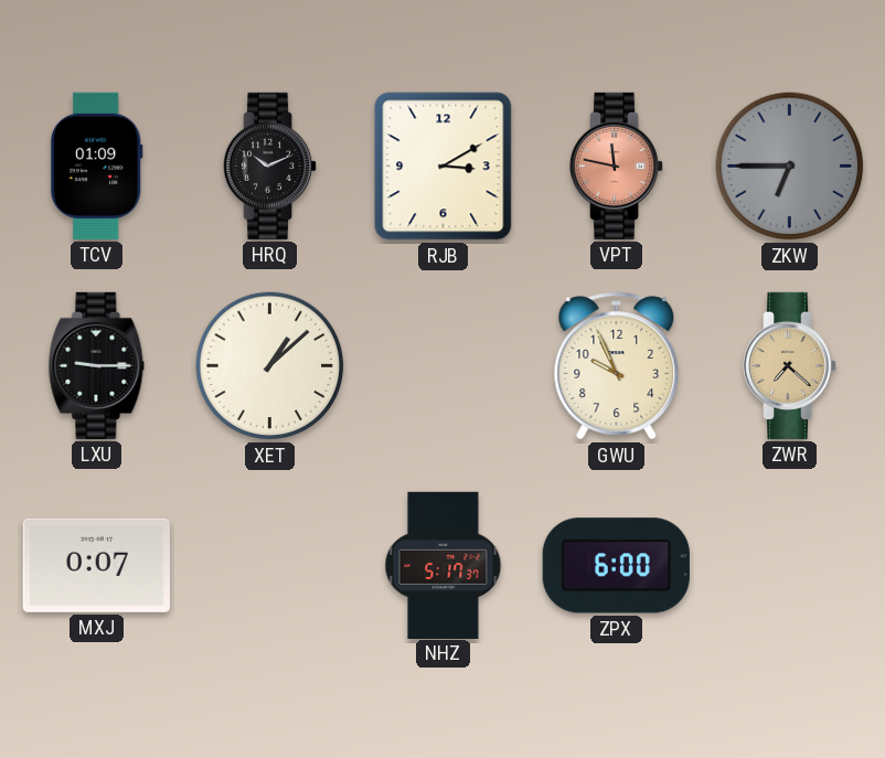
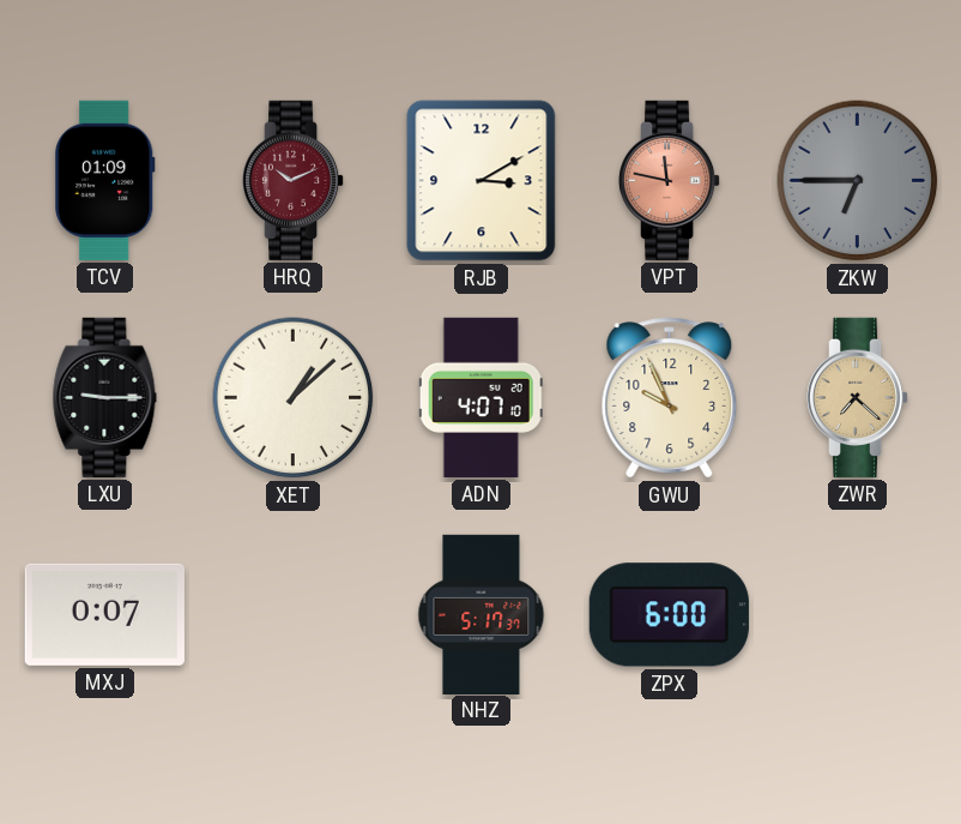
HRQ dial: black -> burgundy
ADN: none -> 4:07
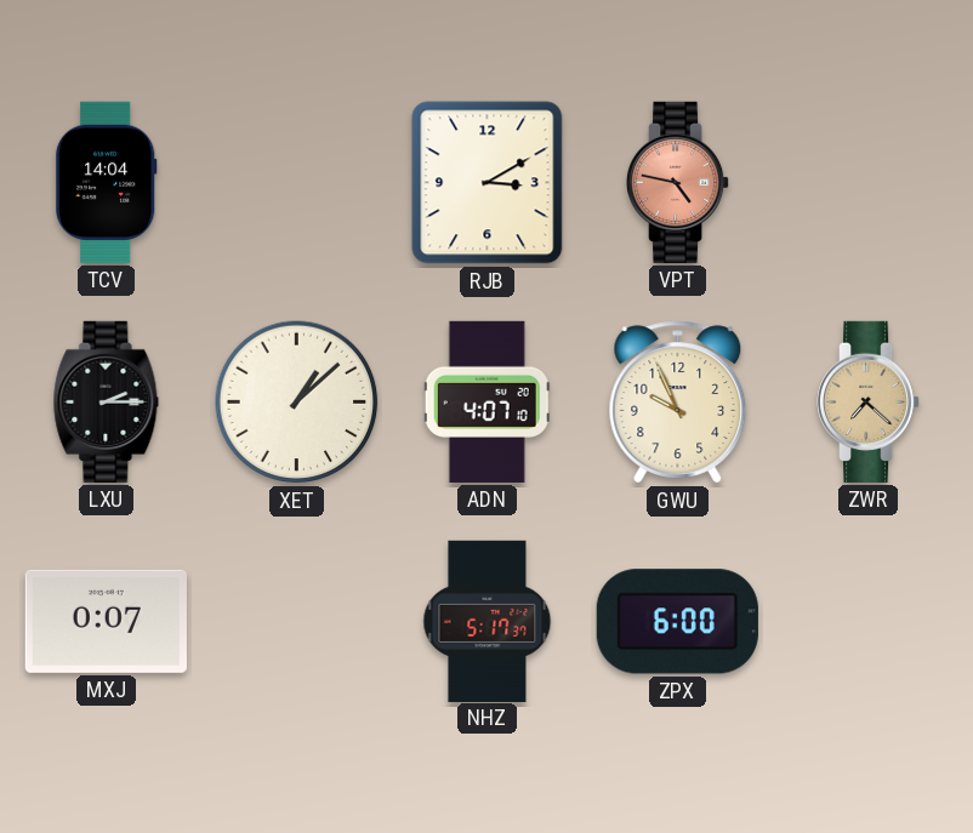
TCV: 01:09 -> 14:04
HRQ: 10:11 -> none
VPT: 11:47 -> 4:47
ZKW: 6:45 -> none
LXU: 9:15 -> 2:15
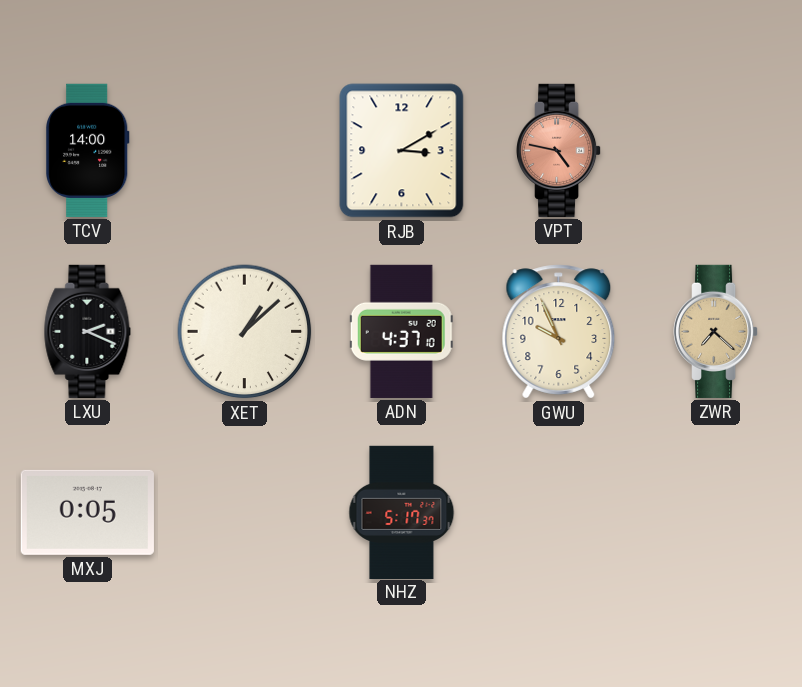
TCV: 14:04 -> 14:00
LXU: 2:15 -> 2:19
ADN: 4:07 -> 4:37
MXJ: 0:07 -> 0:05
ZPX: 6:00 -> none
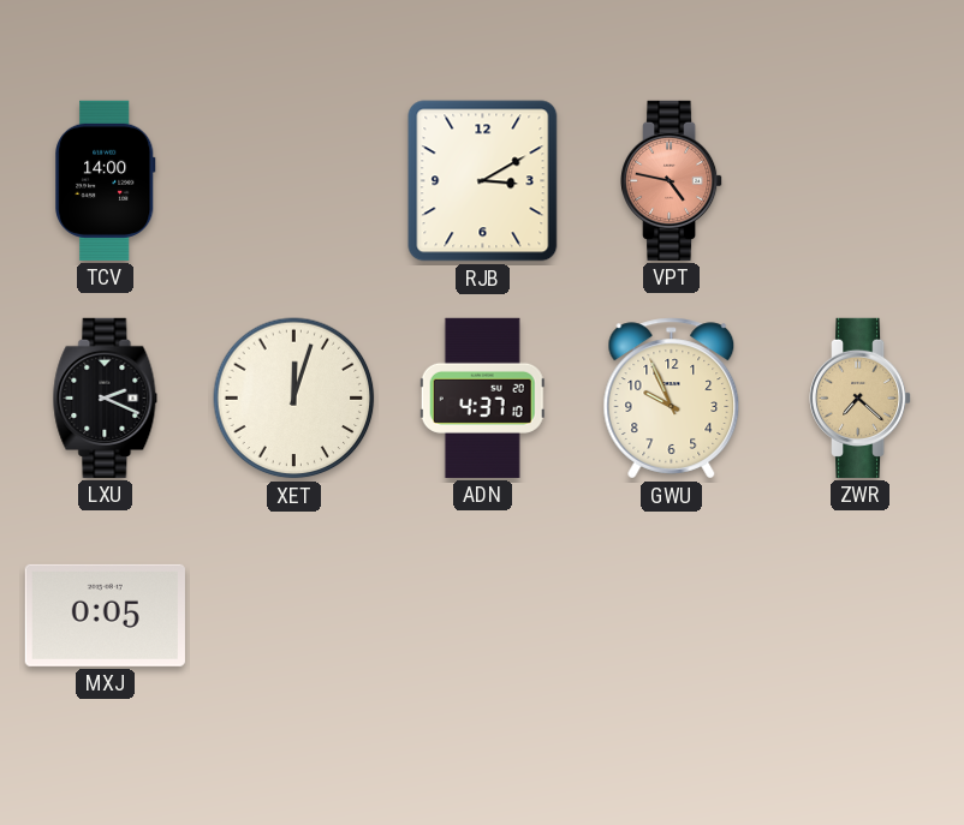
XET: 1:08 -> 12:03
NHZ: 5:17 -> none
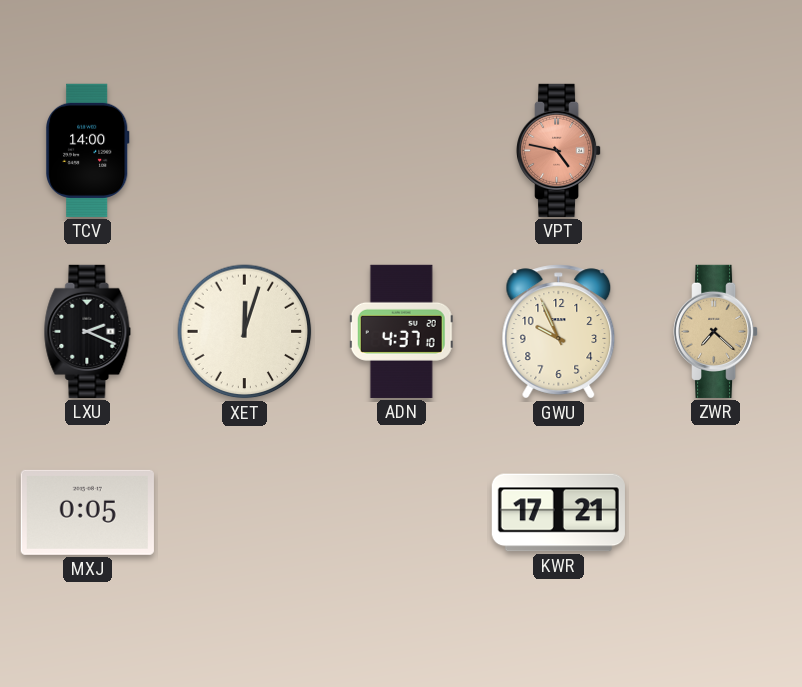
RJB: 3:10 -> none
KWR: none -> 17:21
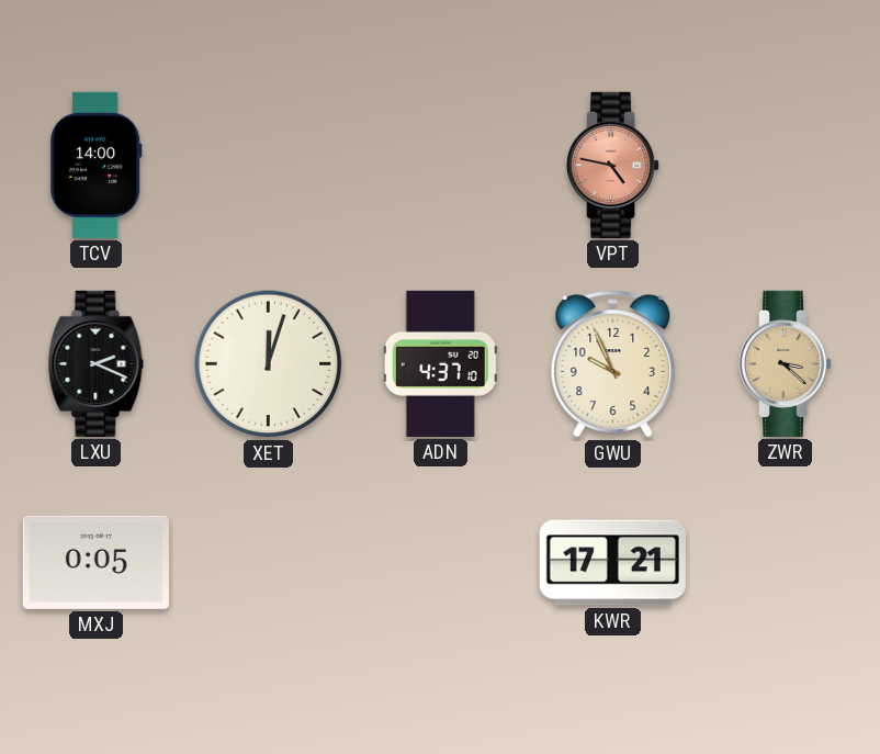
ZWR: 7:22 -> 3:22
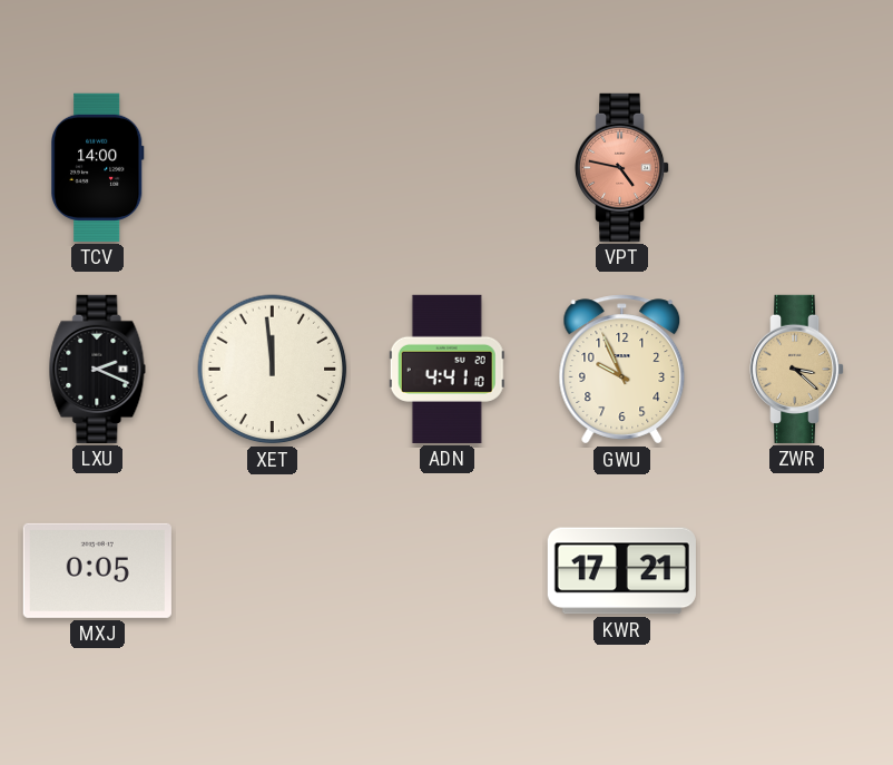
XET: 12:03 -> 11:59
ADN: 4:37 -> 4:41
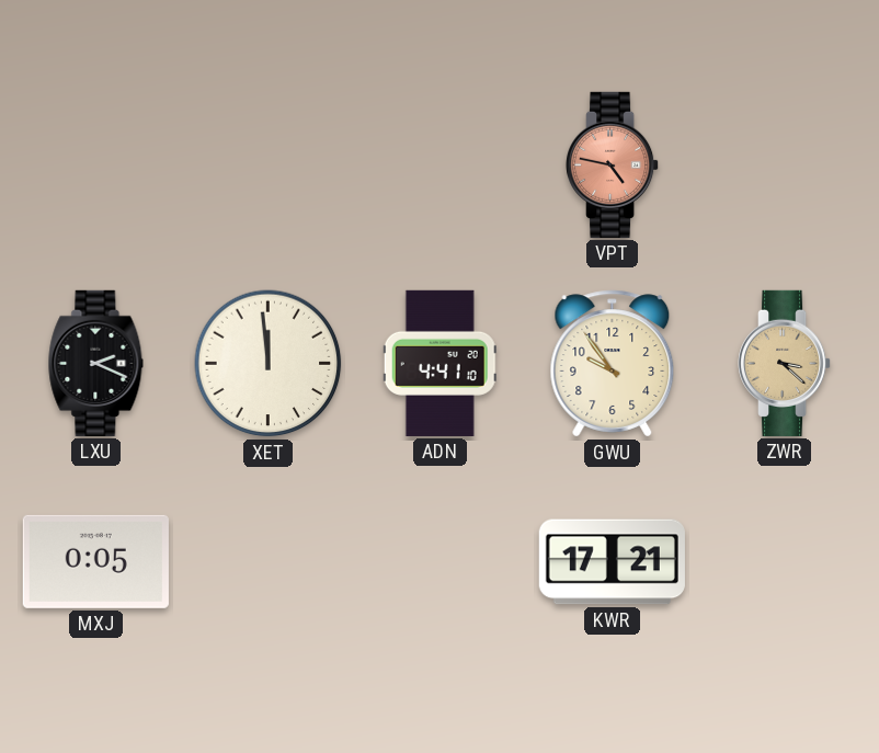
TCV: 14:00 -> none
GWU: 9:56 -> 9:54
